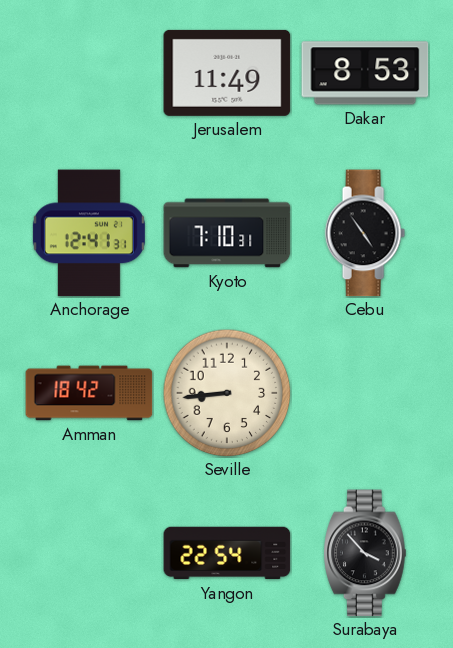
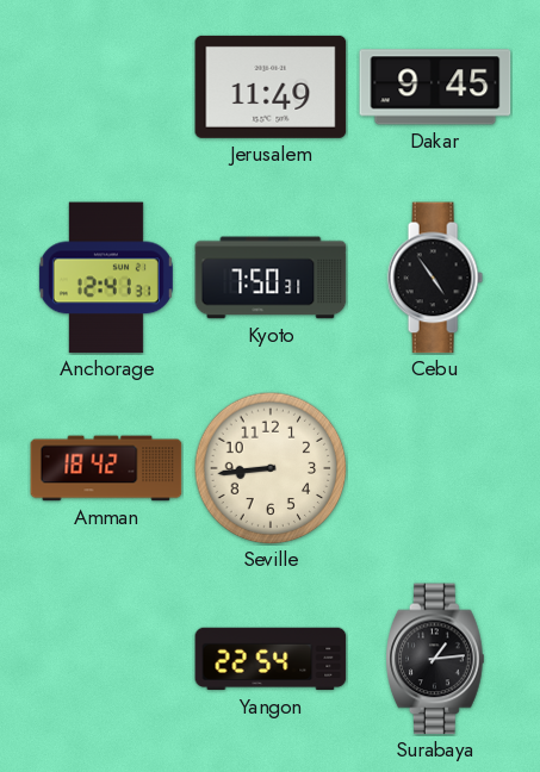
Dakar: 8:53 -> 9:45
Kyoto: 7:10 -> 7:50
Surabaya: 3:53 -> 1:14
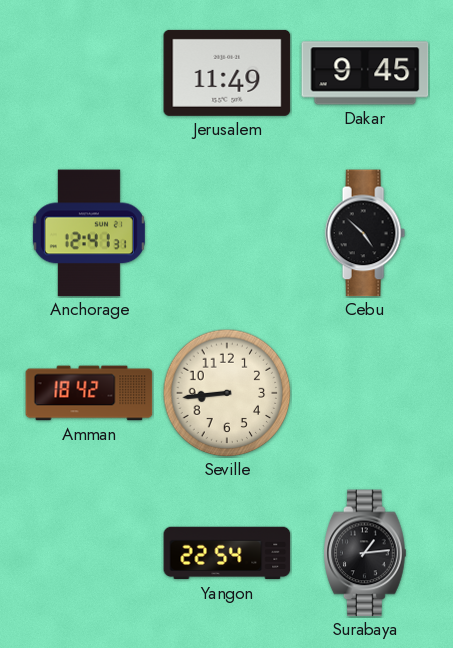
Kyoto: 7:50 -> none
Cebu: 4:54 -> 4:52
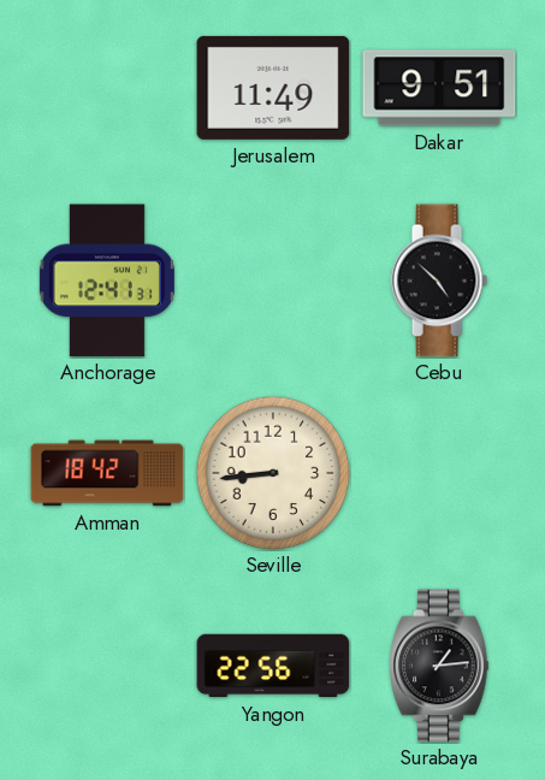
Dakar: 9:45 -> 9:51
Yangon: 22:54 -> 22:56
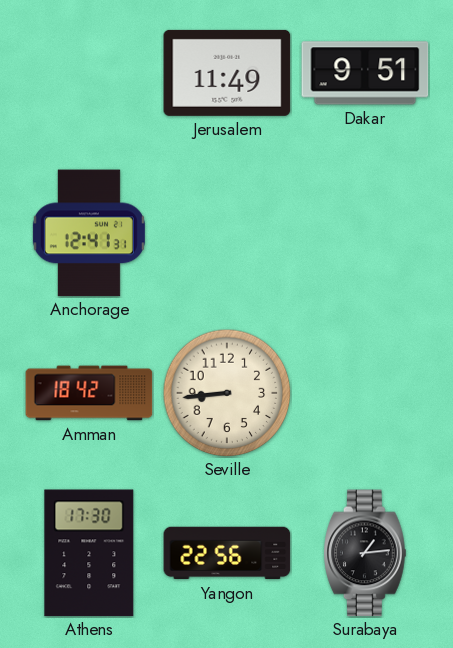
Cebu: 4:52 -> none
Athens: none -> 17:30
